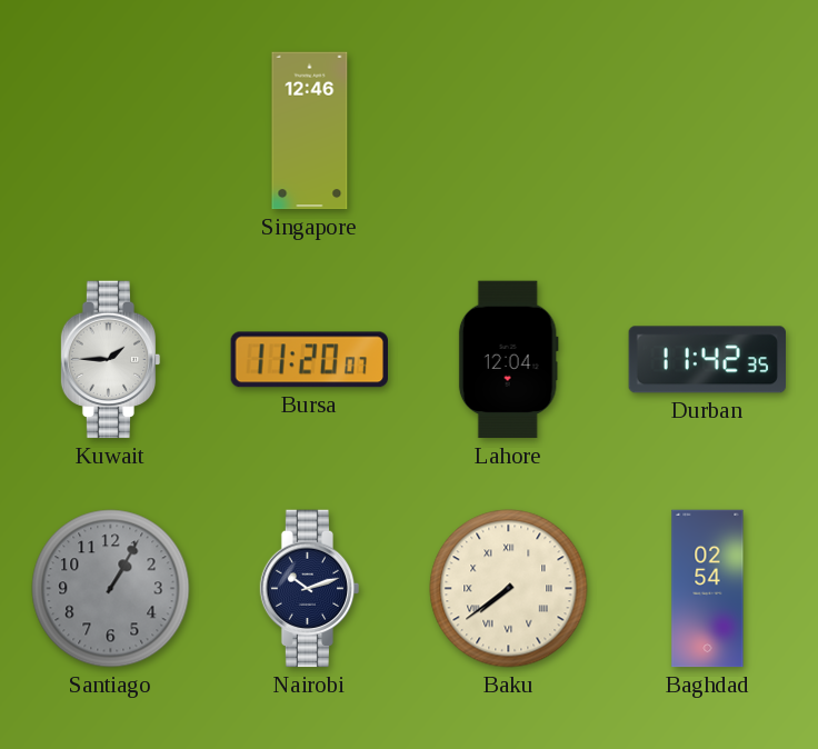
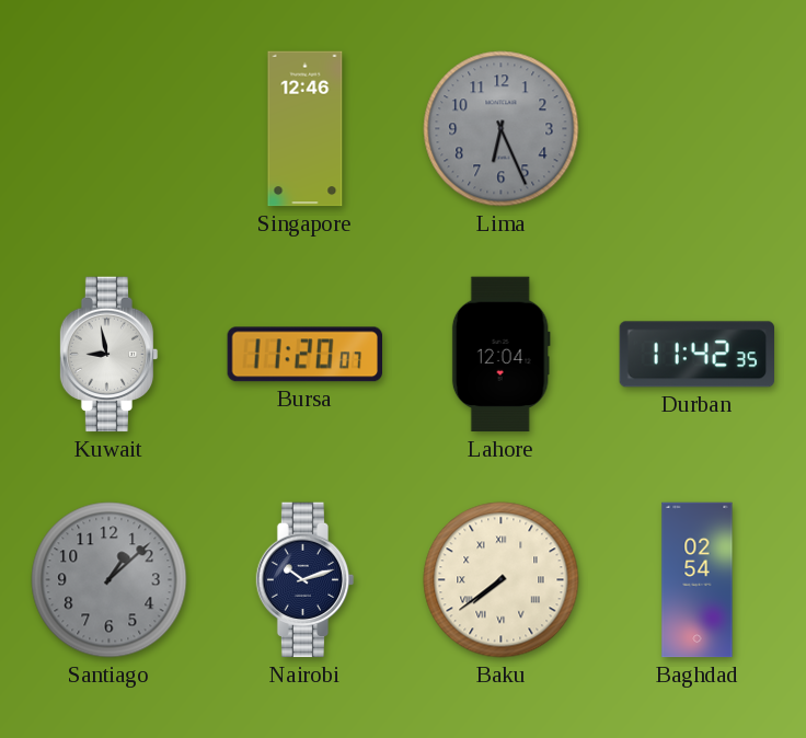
Lima: none -> 6:26
Kuwait: 1:45 -> 8:58
Santiago: 1:05 -> 1:08
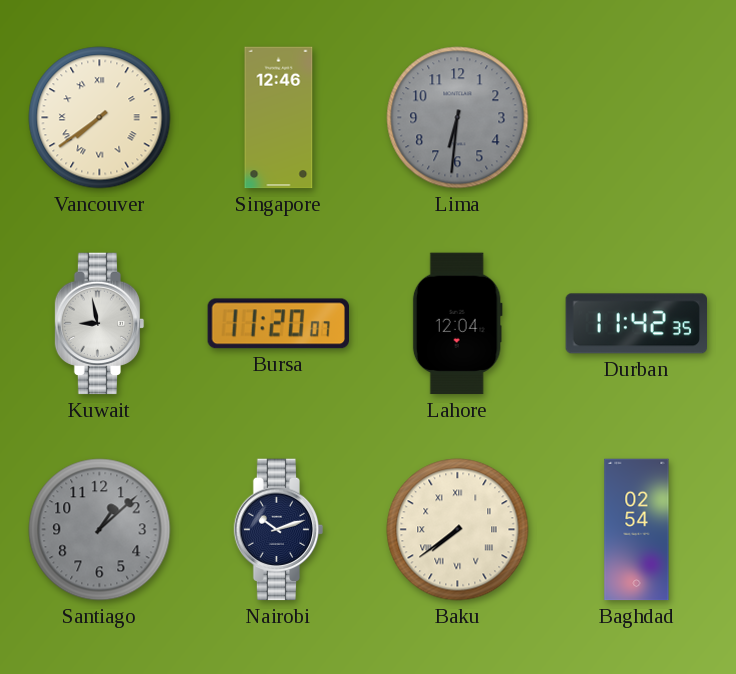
Vancouver: none -> 7:39
Lima: 6:26 -> 6:31
